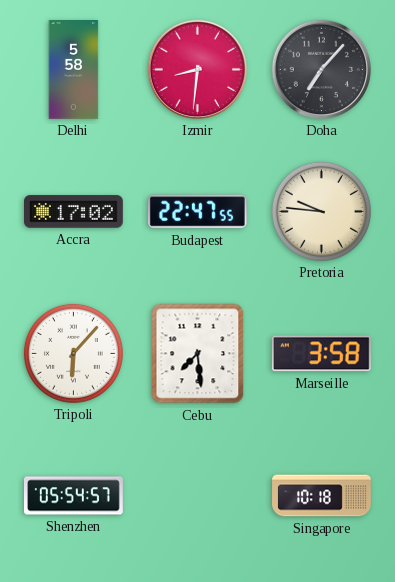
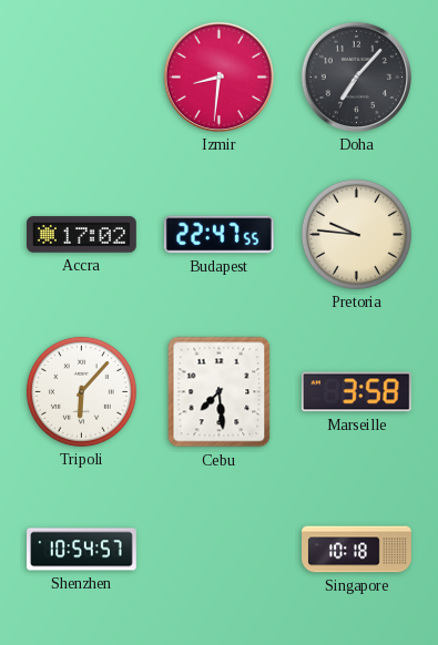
Delhi: 5:58 -> none
Shenzhen: 05:54 -> 10:54
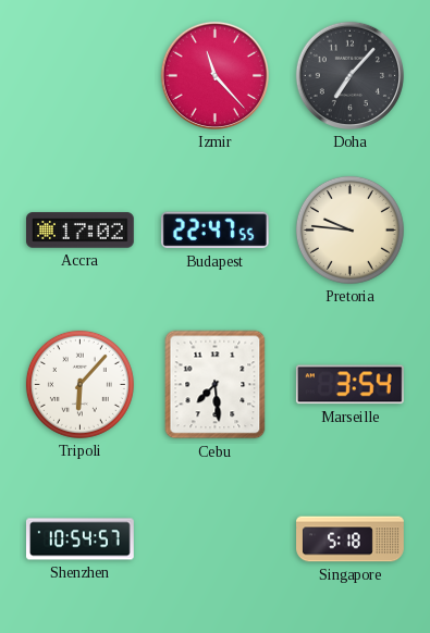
Izmir: 8:31 -> 11:23
Marseille: 3:58 -> 3:54
Singapore: 10:18 -> 5:18
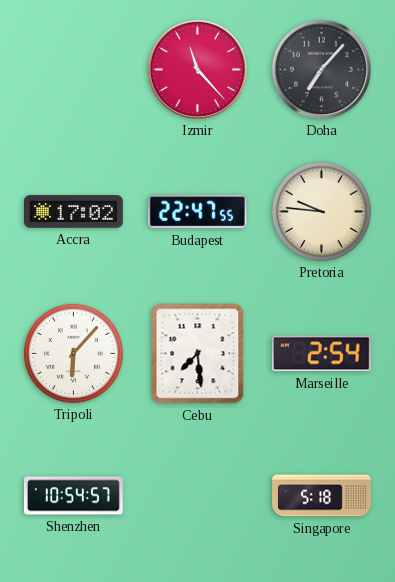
Marseille: 3:54 -> 2:54
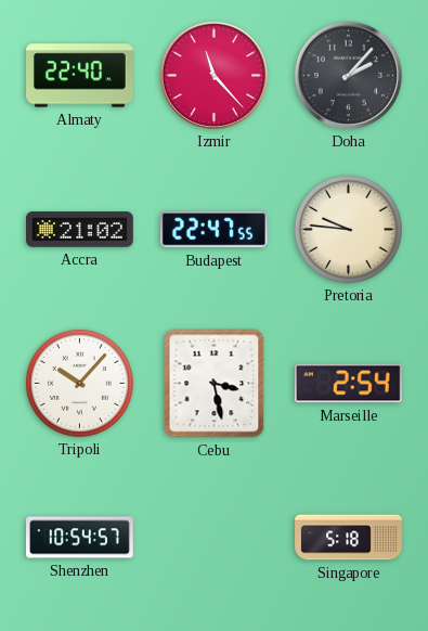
Almaty: none -> 22:40
Doha: 7:07 -> 2:07
Accra: 17:02 -> 21:02
Tripoli: 6:07 -> 10:07
Cebu: 7:29 -> 3:28
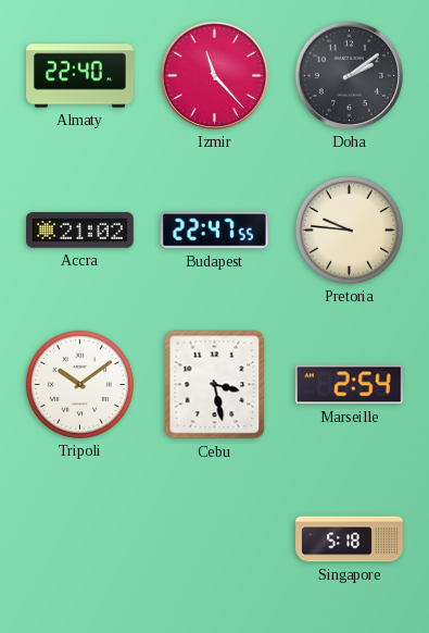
Doha: 2:07 -> 2:09
Tripoli: 10:07 -> 10:09
Shenzhen: 10:54 -> none
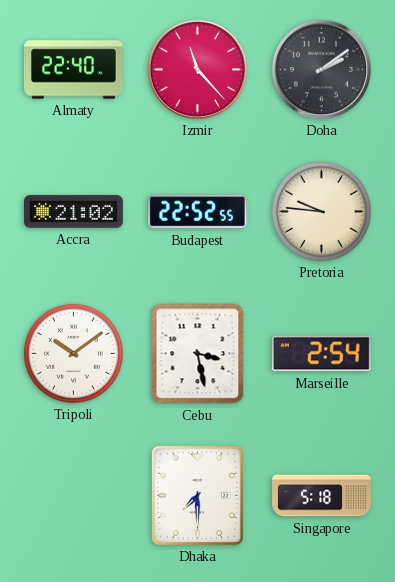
Budapest: 22:47 -> 22:52
Dhaka: none -> 7:30
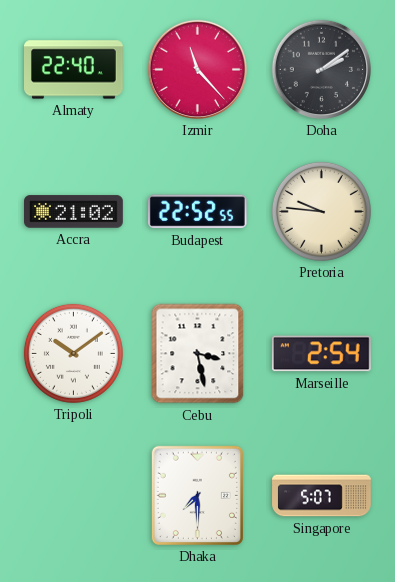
Singapore: 5:18 -> 5:07
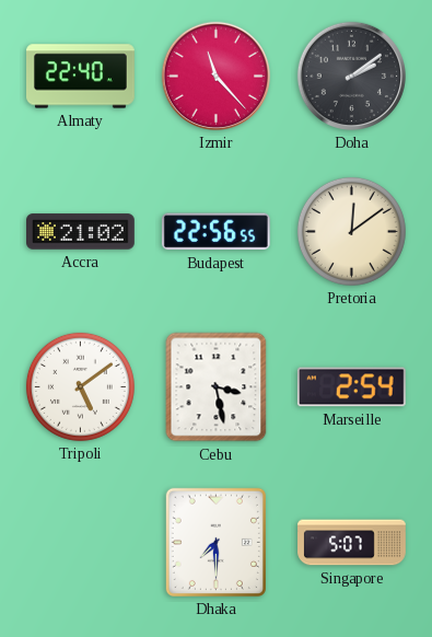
Budapest: 22:52 -> 22:56
Pretoria: 9:46 -> 12:09
Tripoli: 10:09 -> 5:09
